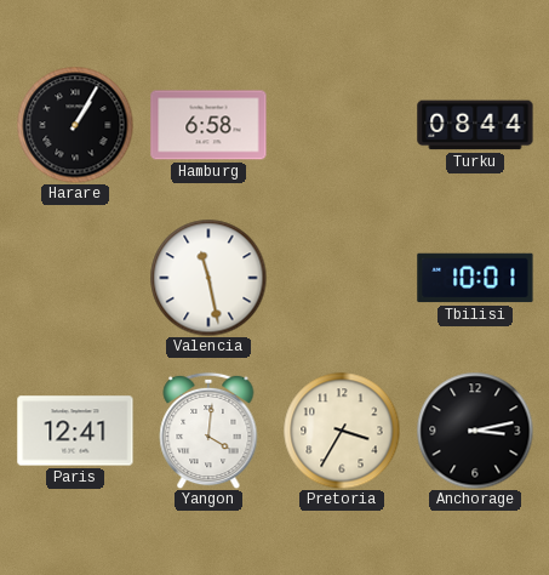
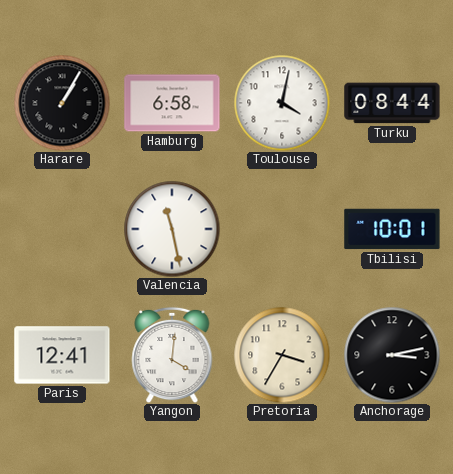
Toulouse: none -> 4:02
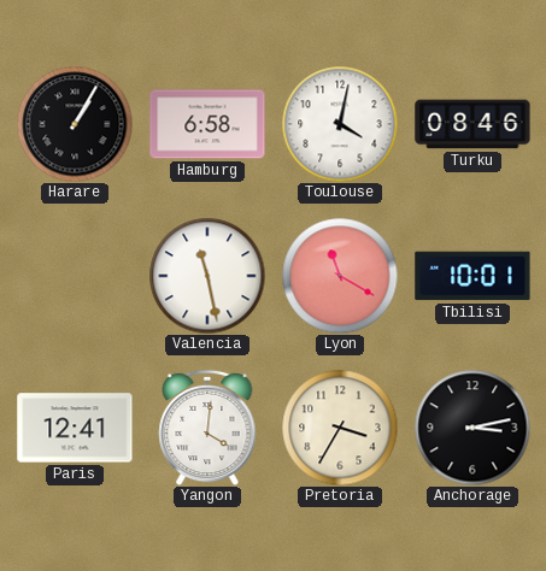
Turku: 08:44 -> 08:46
Lyon: none -> 11:20
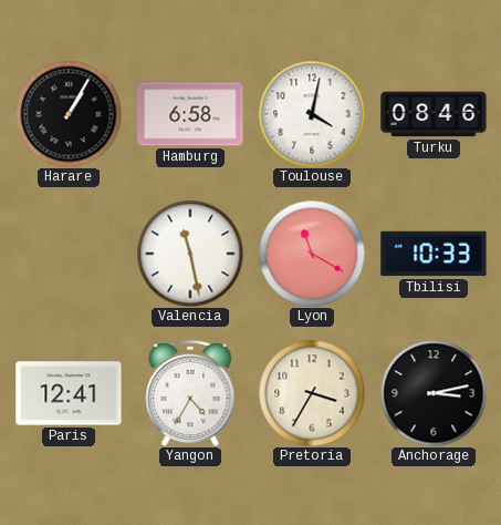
Tbilisi: 10:01 -> 10:33
Yangon: 4:01 -> 4:35
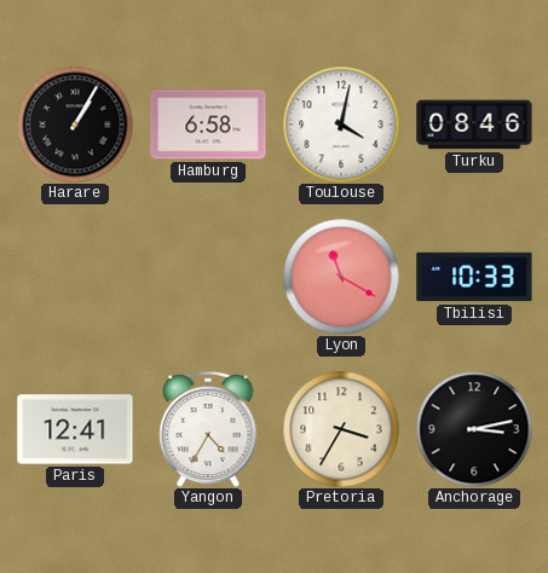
Valencia: 11:28 -> none
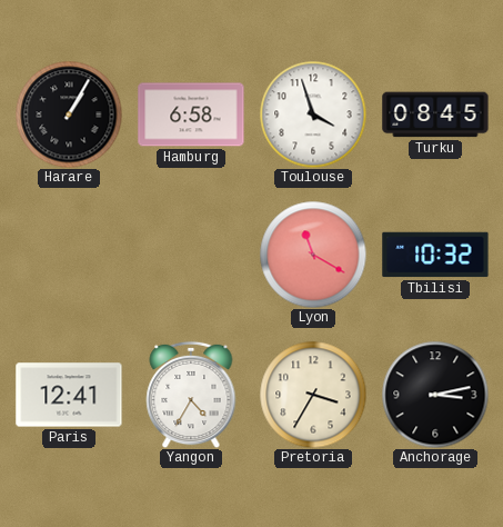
Toulouse: 4:02 -> 3:57
Turku: 08:46 -> 08:45
Tbilisi: 10:33 -> 10:32
